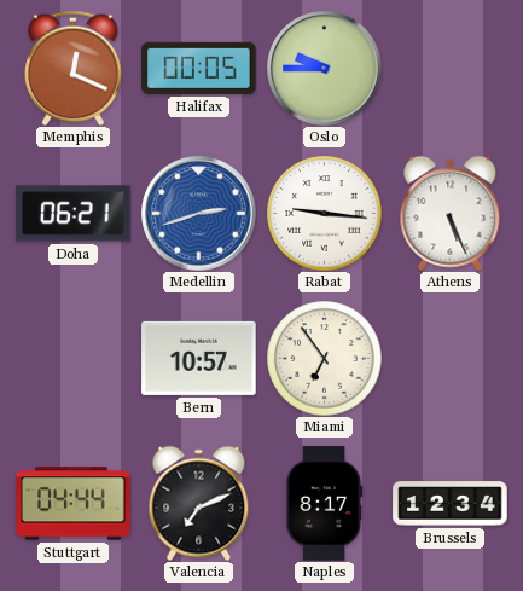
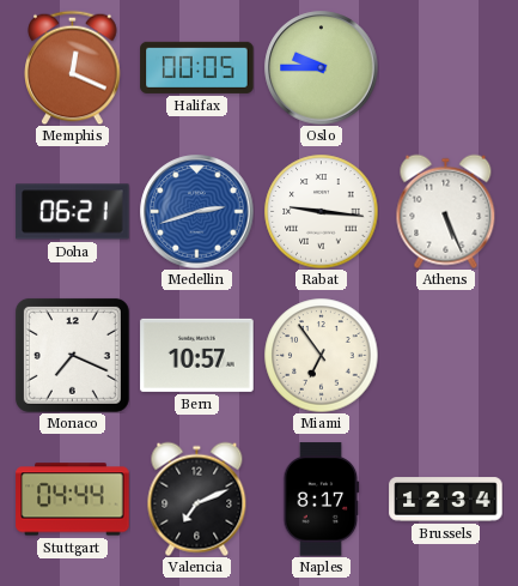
Monaco: none -> 7:19
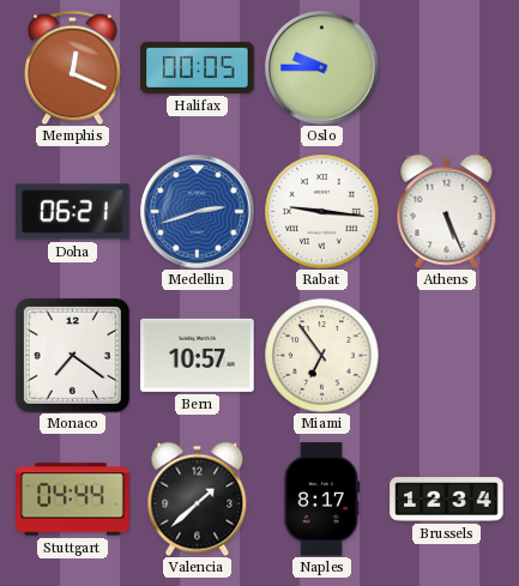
Monaco: 7:19 -> 7:21
Valencia: 7:11 -> 1:38
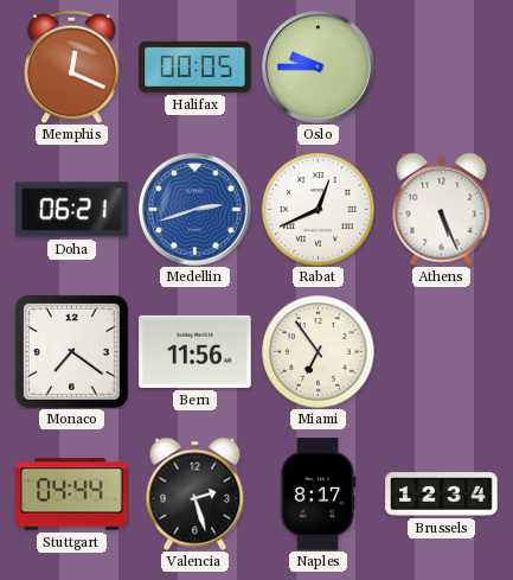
Rabat: 9:16 -> 12:41
Bern: 10:57 -> 11:56
Valencia: 1:38 -> 2:27
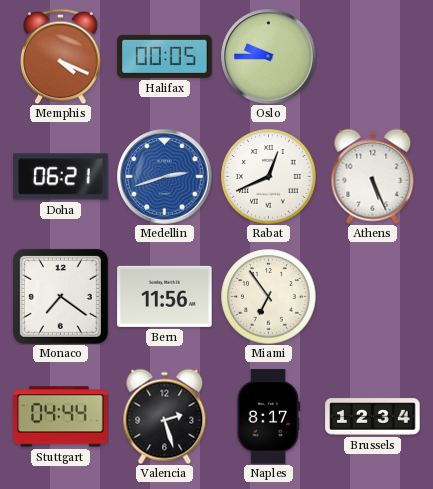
Memphis: 12:19 -> 4:19
